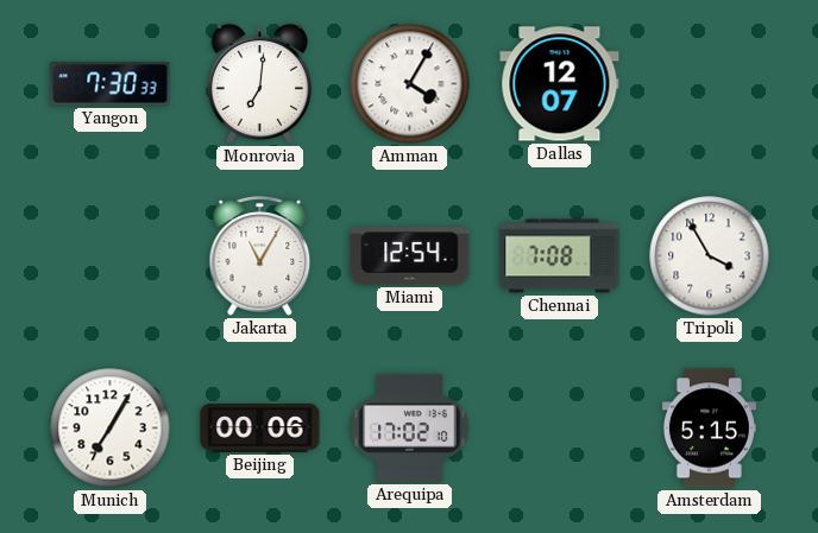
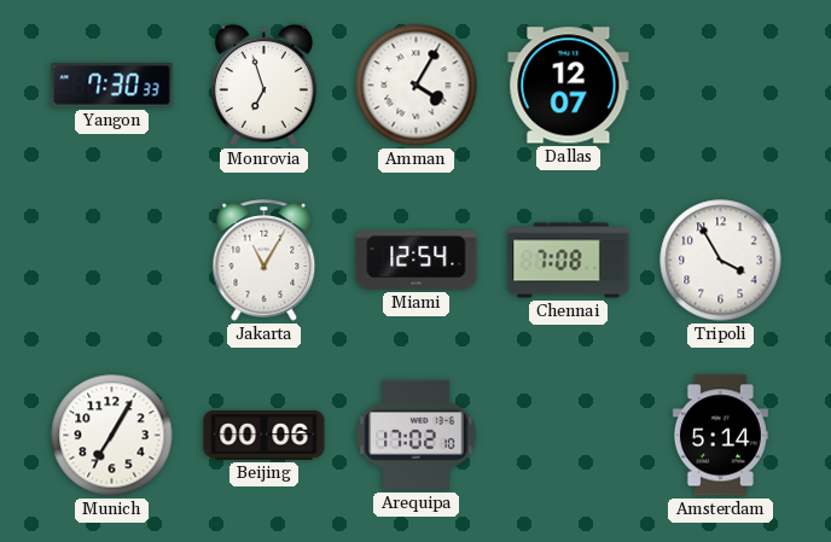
Monrovia: 7:01 -> 6:57
Amsterdam: 5:15 -> 5:14
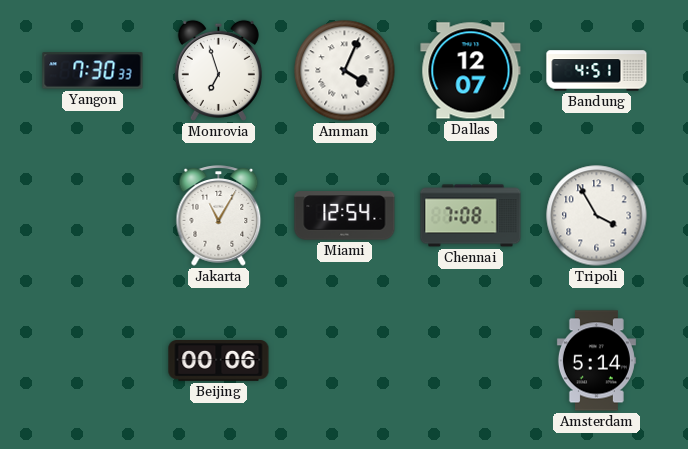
Amman: 4:05 -> 4:04
Bandung: none -> 4:51
Munich: 7:05 -> none
Arequipa: 17:02 -> none
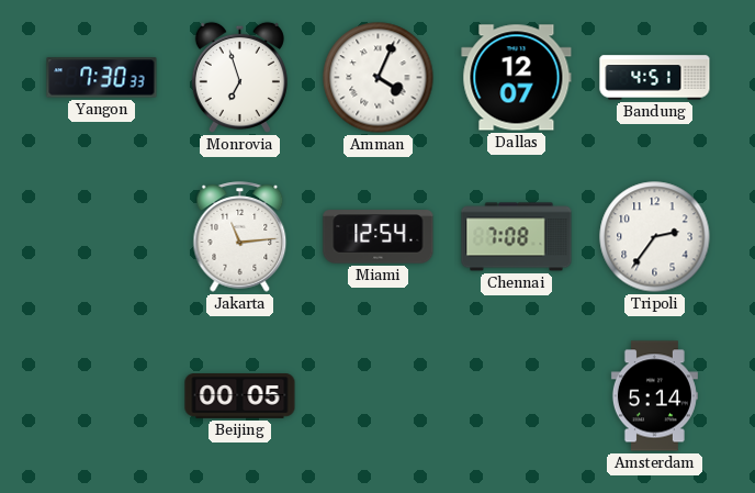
Jakarta: 11:05 -> 11:14
Tripoli: 3:55 -> 2:36
Beijing: 00:06 -> 00:05
